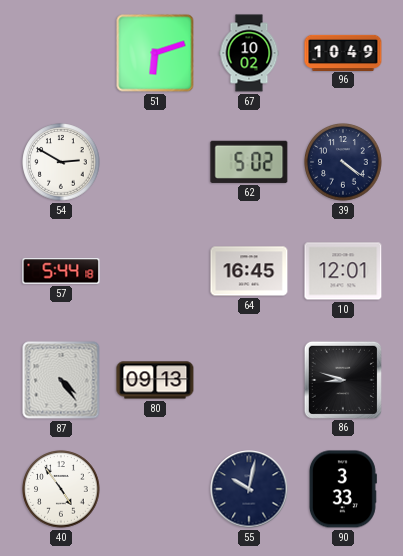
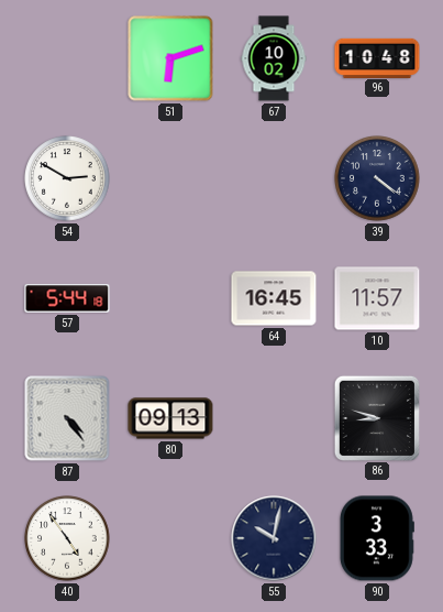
96: 10:49 -> 10:48
62: 5:02 -> none
10: 12:01 -> 11:57
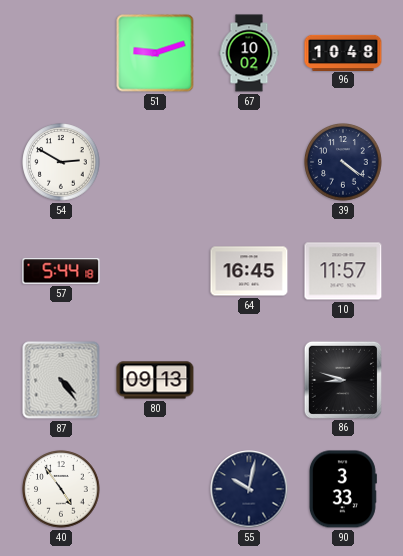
51: 6:12 -> 9:12
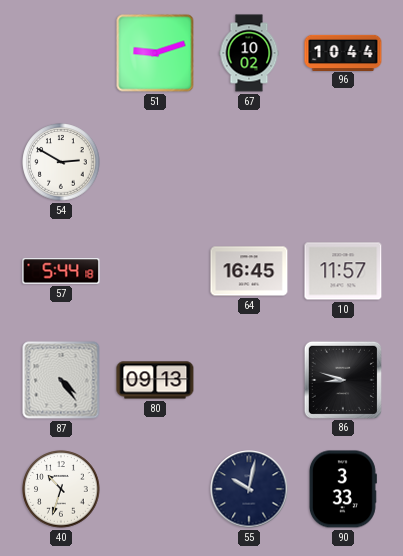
96: 10:48 -> 10:44
39: 4:21 -> none
40: 4:54 -> 10:33
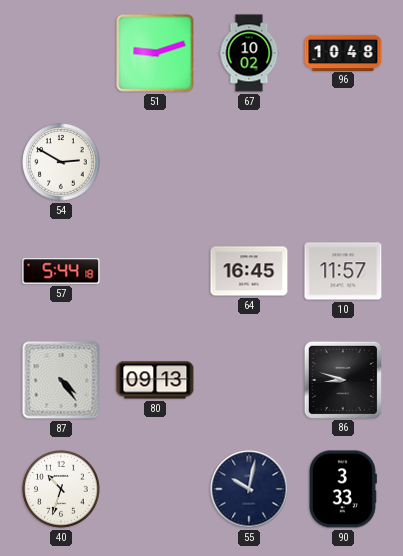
96: 10:44 -> 10:48
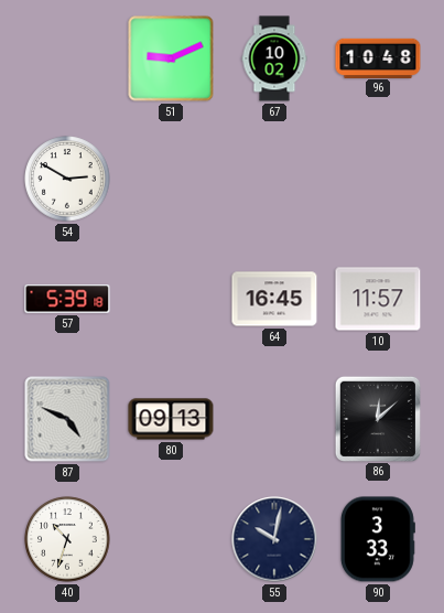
51: 9:12 -> 9:11
57: 5:44 -> 5:39
87: 4:24 -> 4:49
86: 8:48 -> 12:08
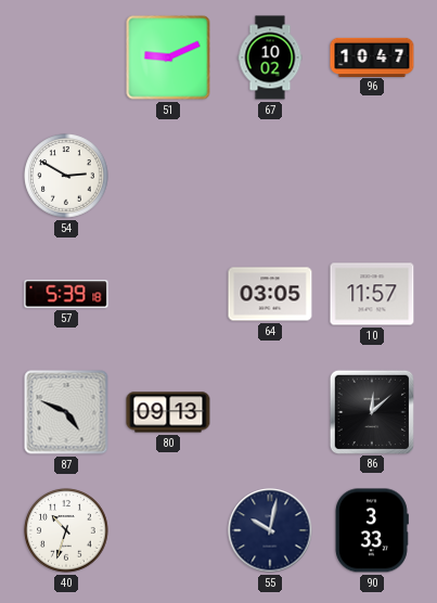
96: 10:48 -> 10:47
64: 16:45 -> 03:05
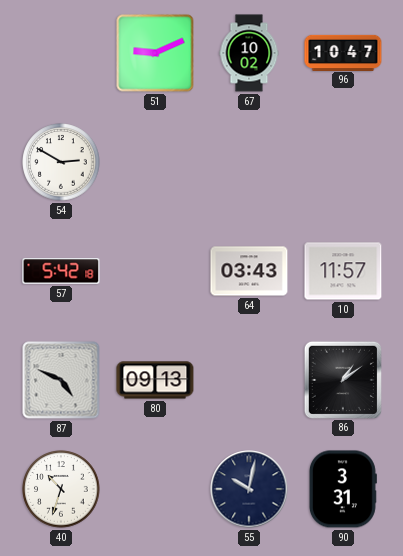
57: 5:39 -> 5:42
64: 03:05 -> 03:43
86: 12:08 -> 1:09
90: 3:33 -> 3:31
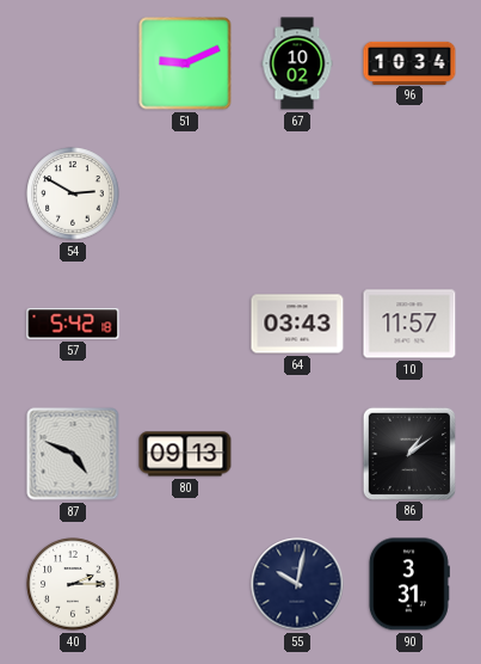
96: 10:47 -> 10:34
40: 10:33 -> 2:15
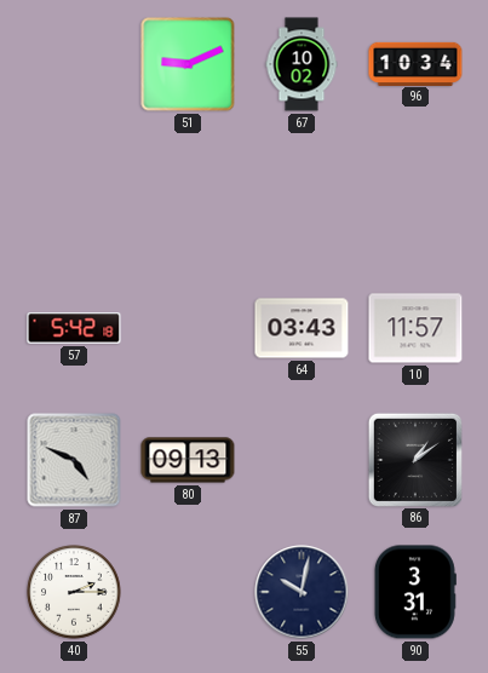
54: 2:50 -> none
